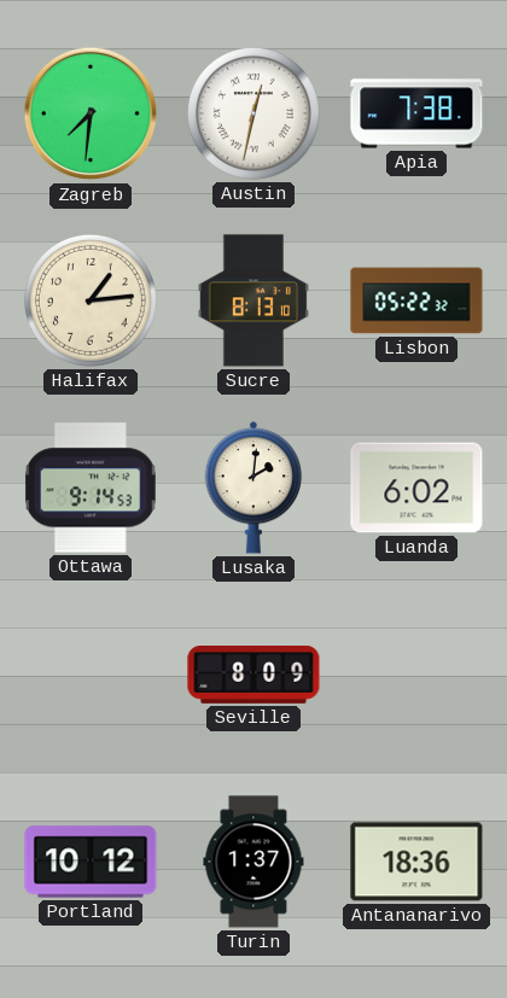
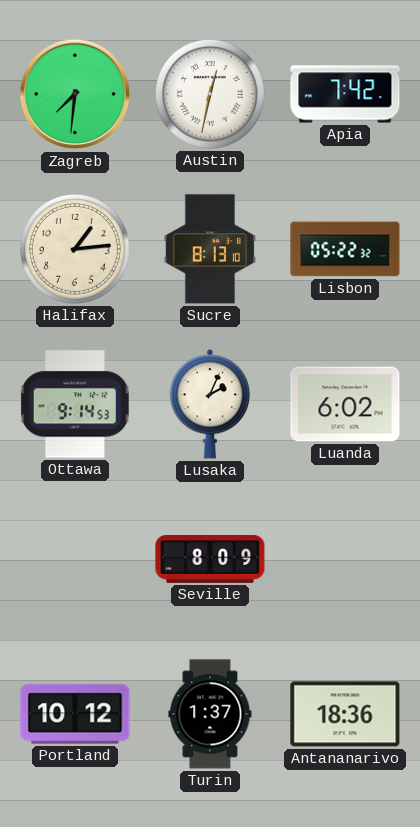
Apia: 7:38 -> 7:42
Lusaka: 2:01 -> 2:04
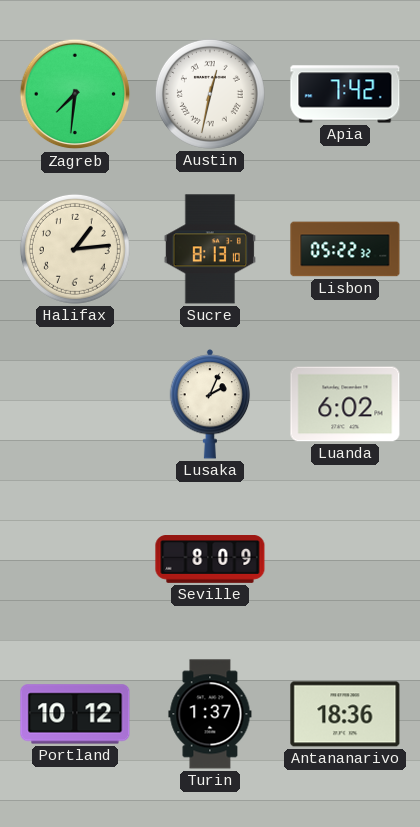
Ottawa: 9:14 -> none
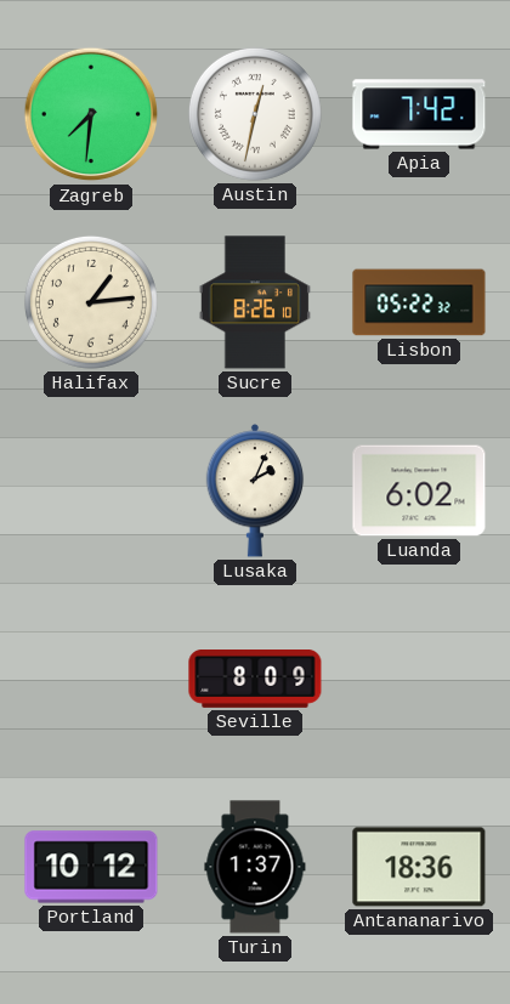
Sucre: 8:13 -> 8:26
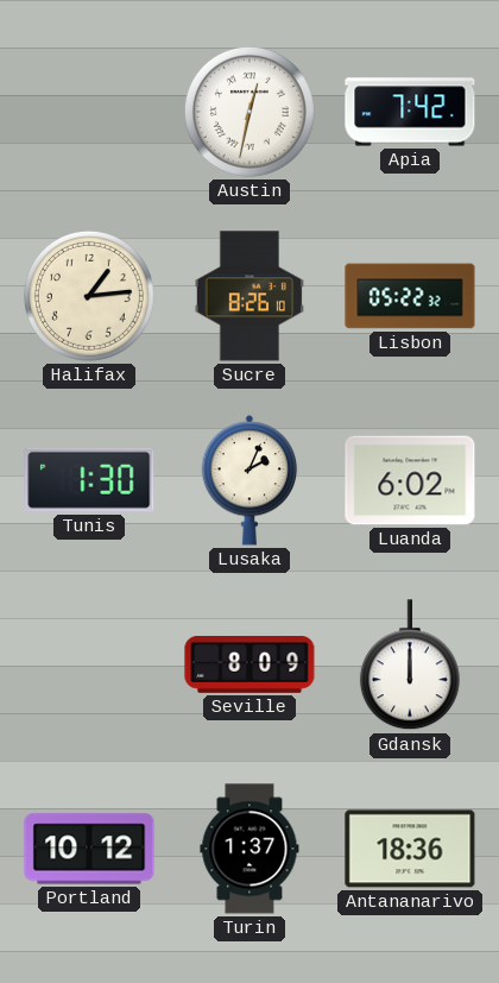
Zagreb: 7:31 -> none
Tunis: none -> 1:30
Gdansk: none -> 12:00
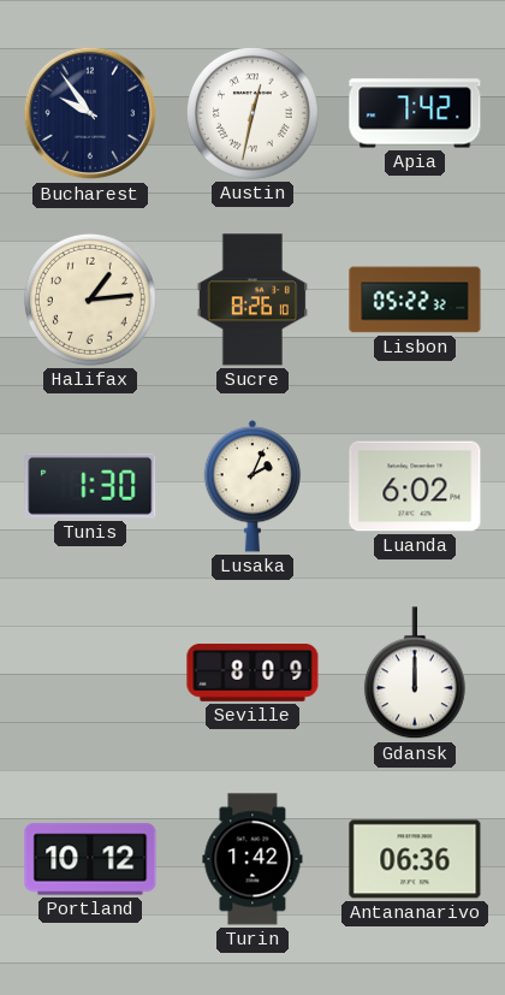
Bucharest: none -> 9:54
Turin: 1:37 -> 1:42
Antananarivo: 18:36 -> 06:36
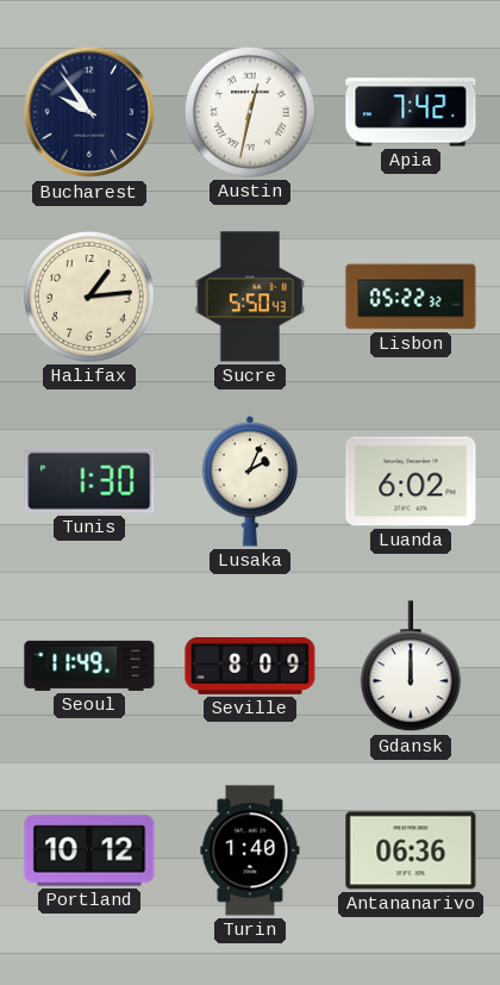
Sucre: 8:26 -> 5:50
Seoul: none -> 11:49
Turin: 1:42 -> 1:40
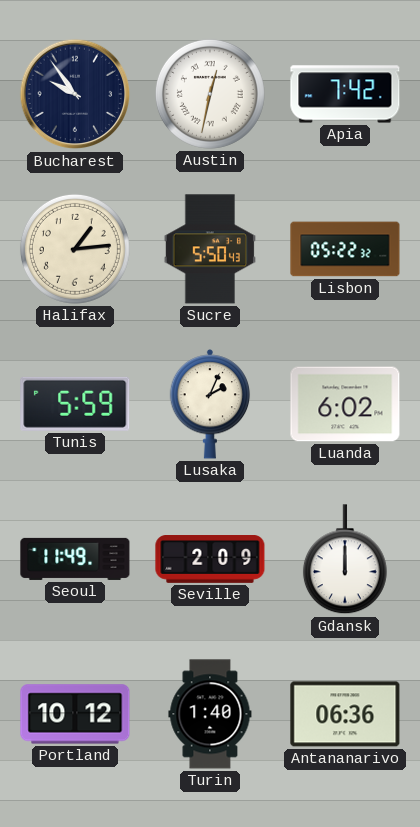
Tunis: 1:30 -> 5:59
Seville: 8:09 -> 2:09
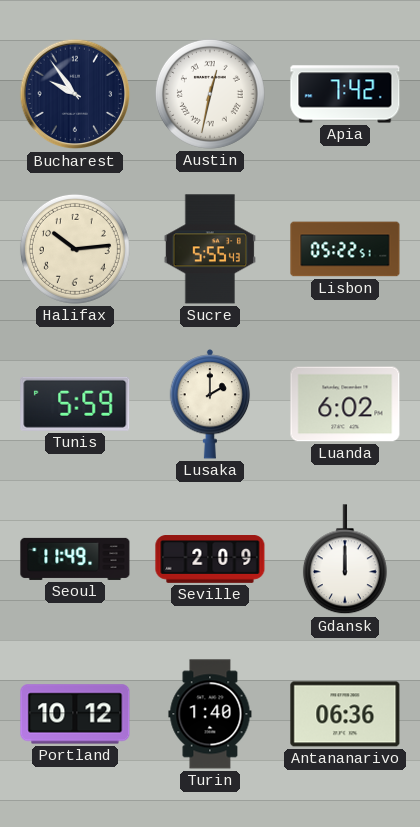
Halifax: 1:14 -> 10:14
Sucre: 5:50 -> 5:55
Lisbon: 05:22:32 -> 05:22:51
Lusaka: 2:04 -> 2:00
